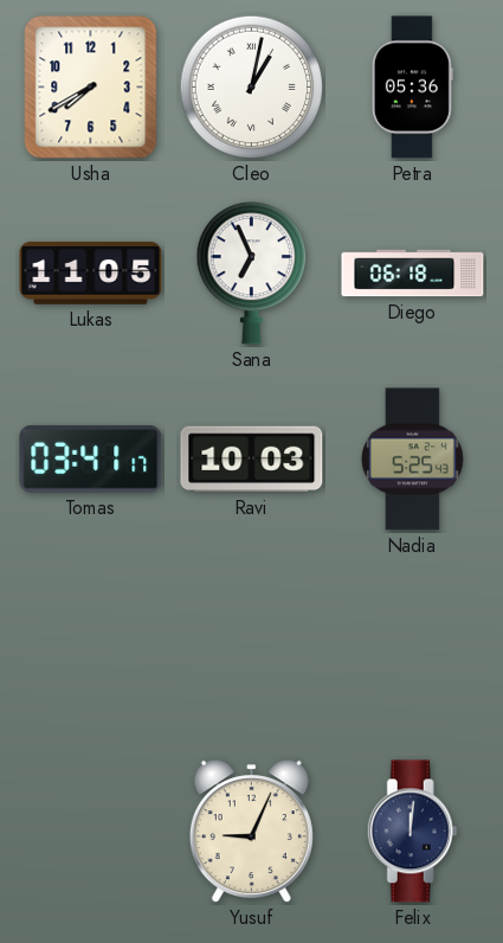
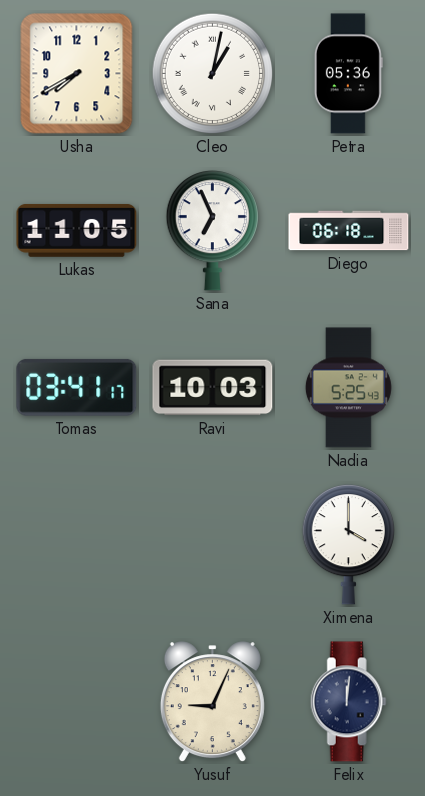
Ximena: none -> 4:00
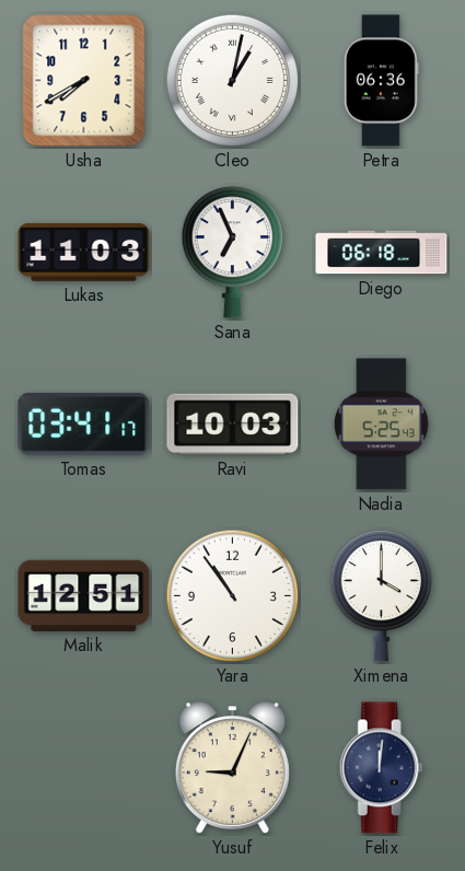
Petra: 05:36 -> 06:36
Lukas: 11:05 -> 11:03
Malik: none -> 12:51
Yara: none -> 10:54
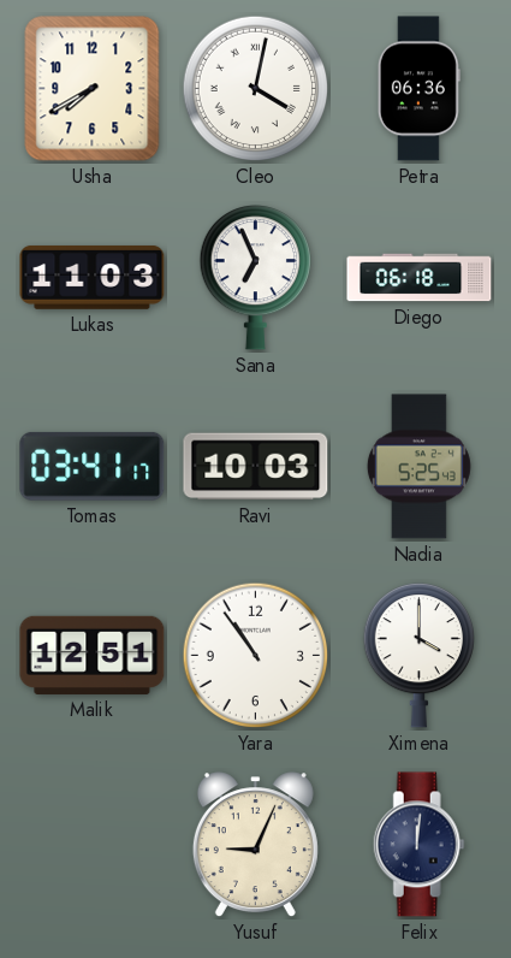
Cleo: 1:02 -> 4:02
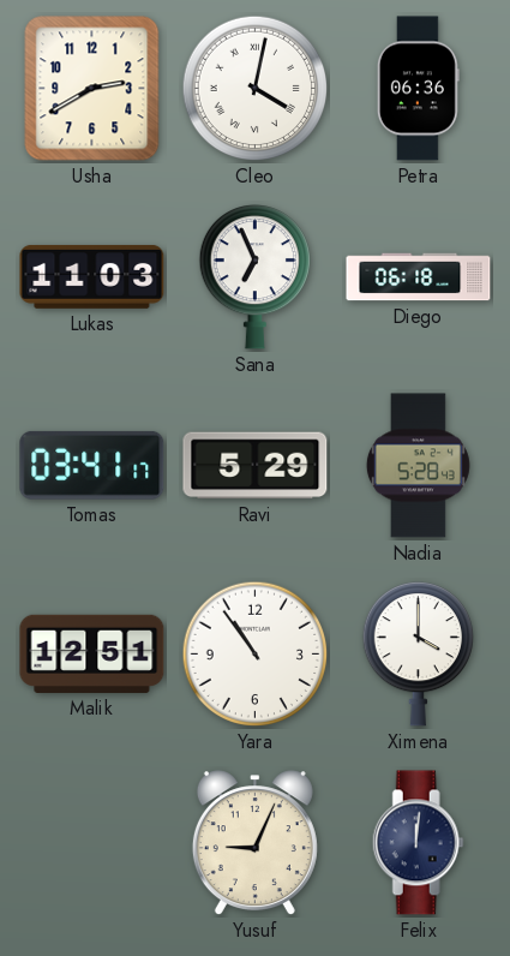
Usha: 7:40 -> 2:40
Ravi: 10:03 -> 5:29
Nadia: 5:25 -> 5:28
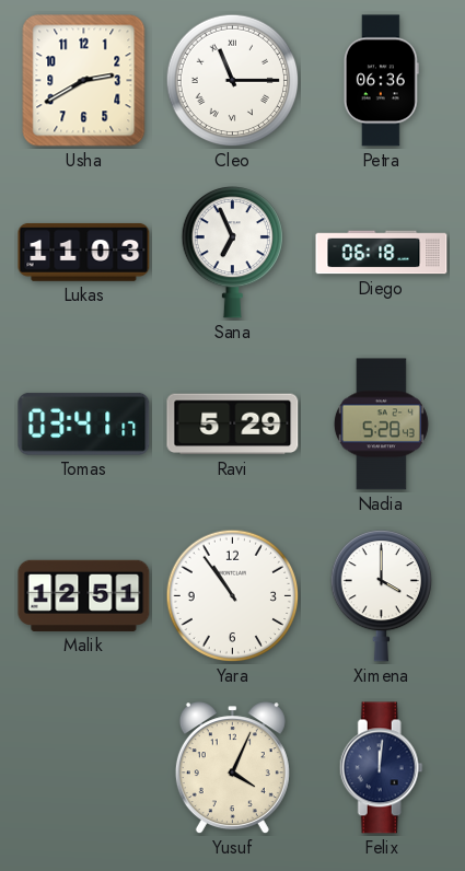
Cleo: 4:02 -> 11:15
Yusuf: 9:04 -> 4:04
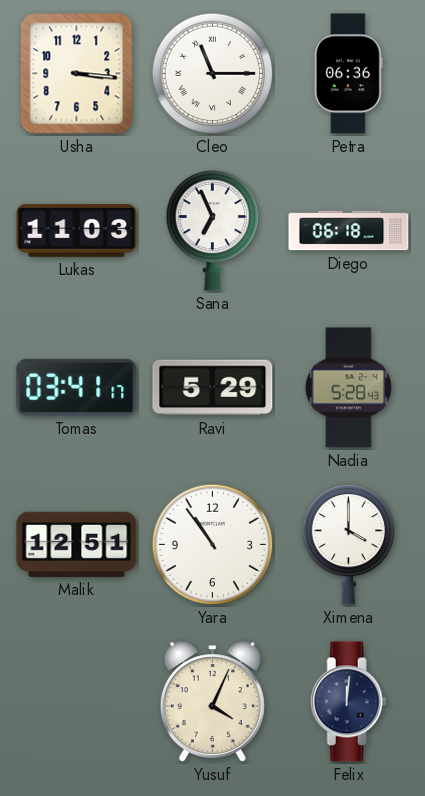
Usha: 2:40 -> 3:16
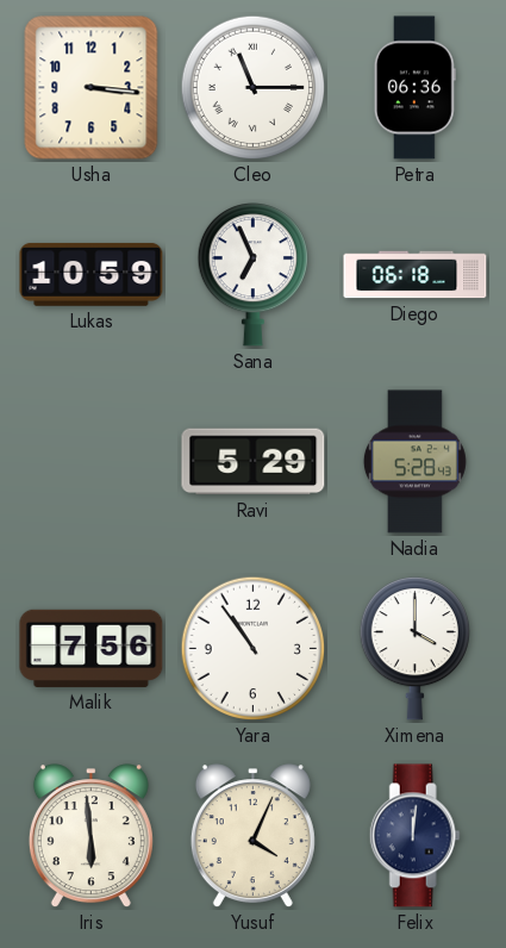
Lukas: 11:03 -> 10:59
Tomas: 03:41 -> none
Malik: 12:51 -> 7:56
Iris: none -> 5:59
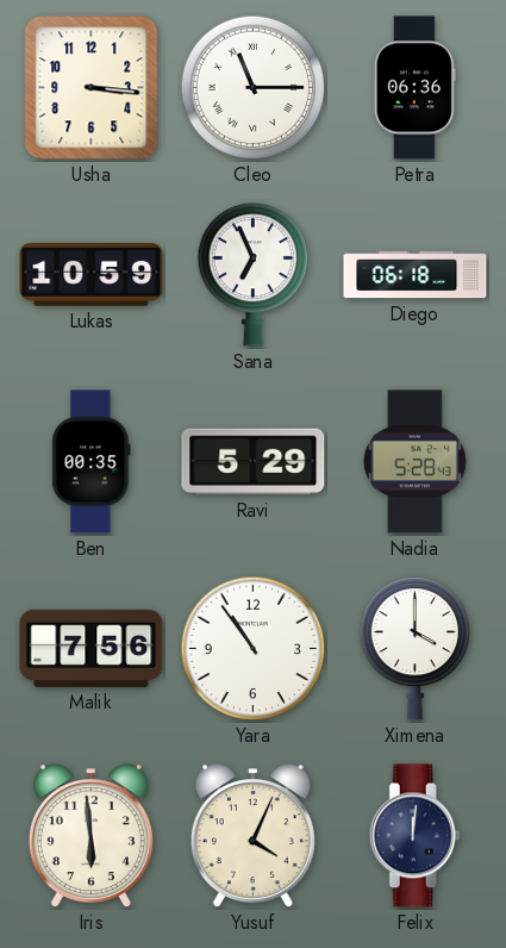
Ben: none -> 00:35
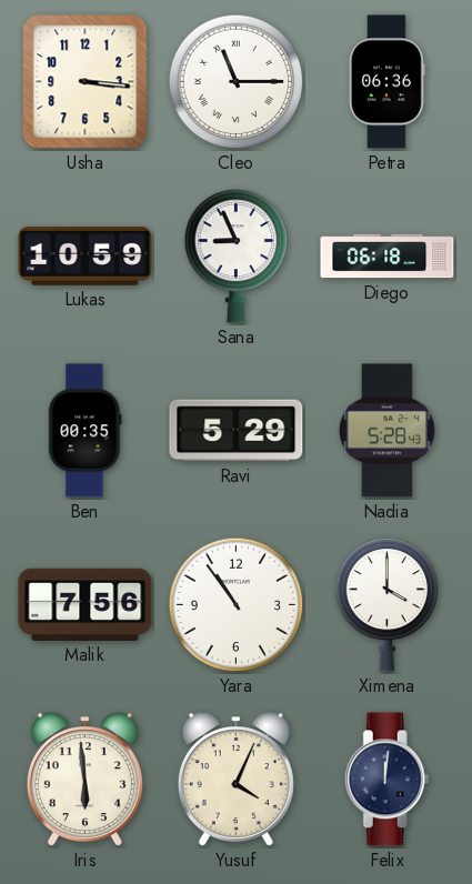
Sana: 6:56 -> 8:56
